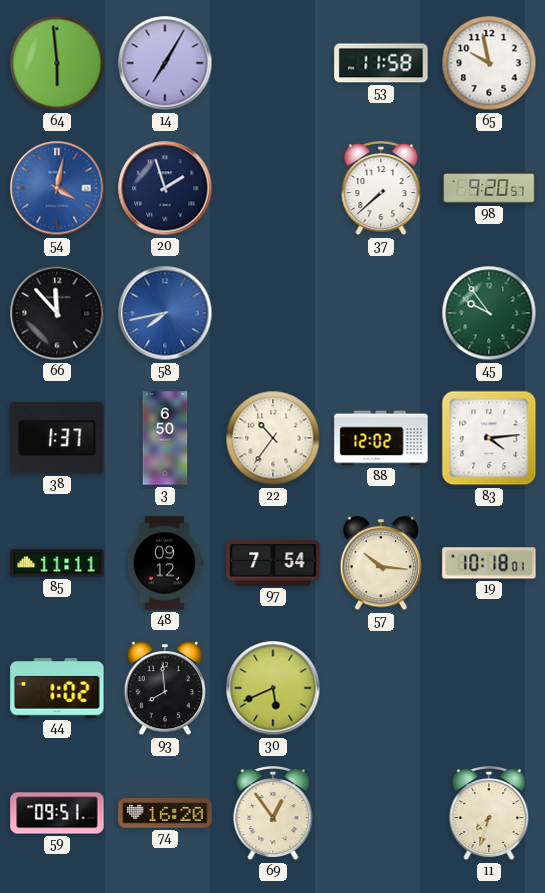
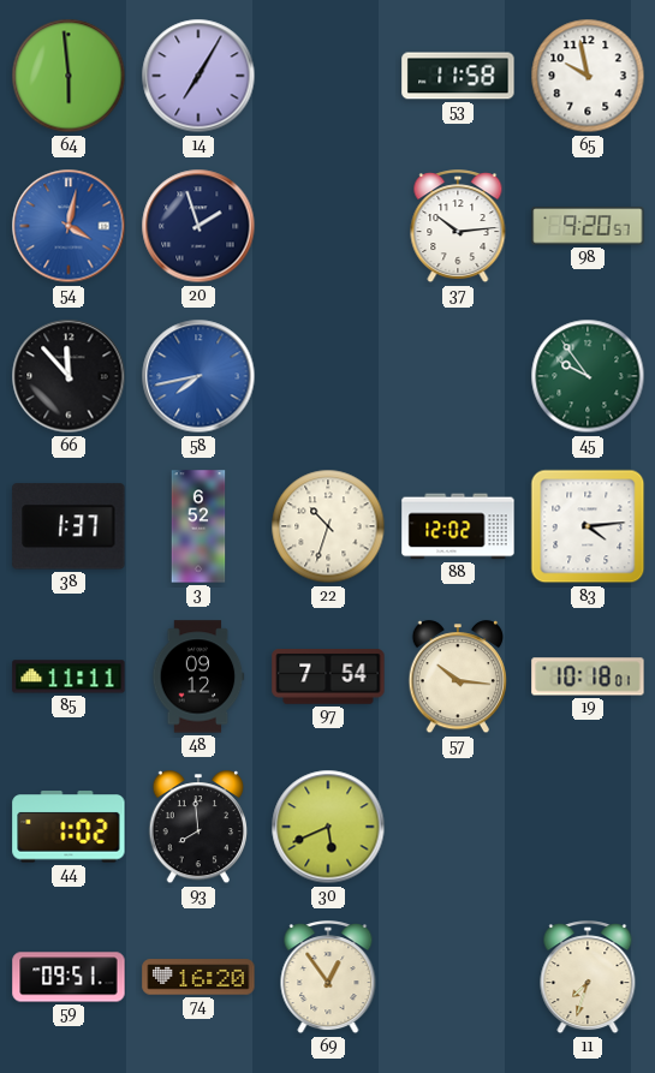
37: 7:38 -> 10:14
3: 6:50 -> 6:52
22: 10:36 -> 10:33
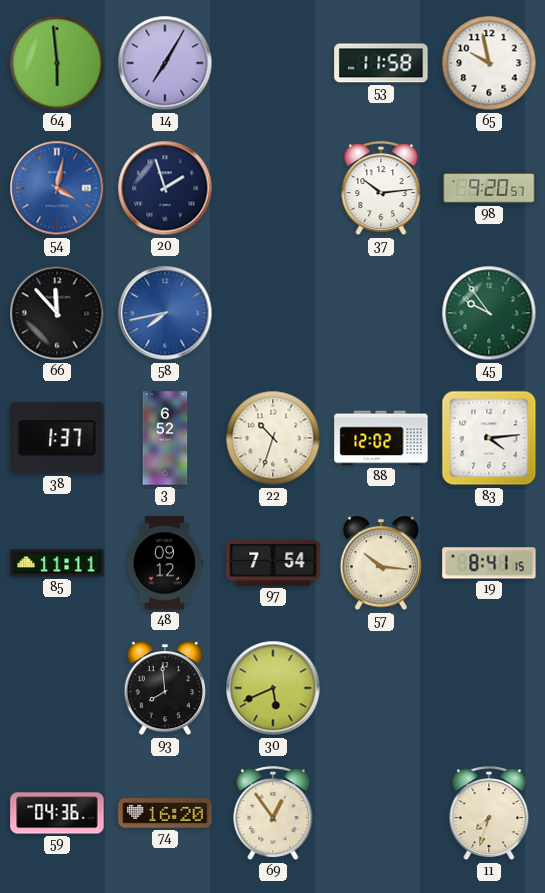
19: 10:18 -> 8:41
44: 1:02 -> none
59: 09:51 -> 04:36
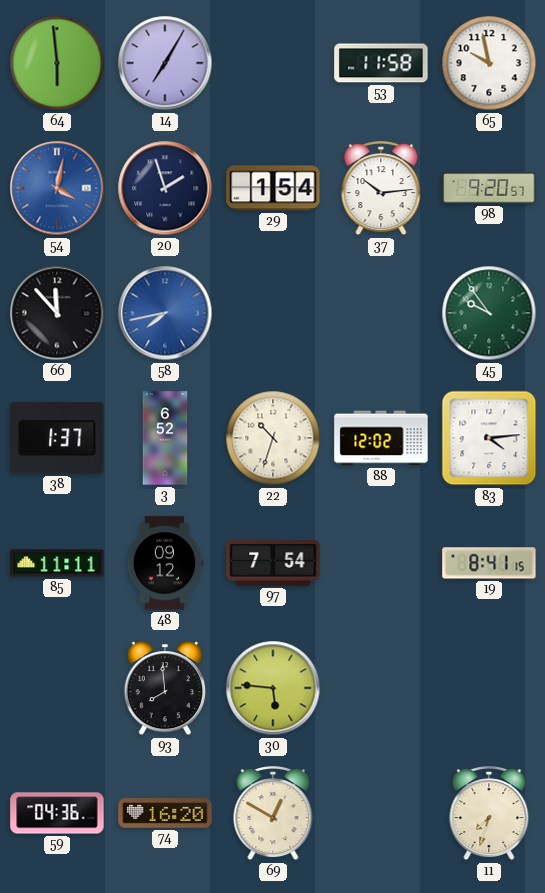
29: none -> 1:54
57: 10:16 -> none
30: 5:41 -> 5:46
69: 12:54 -> 12:50
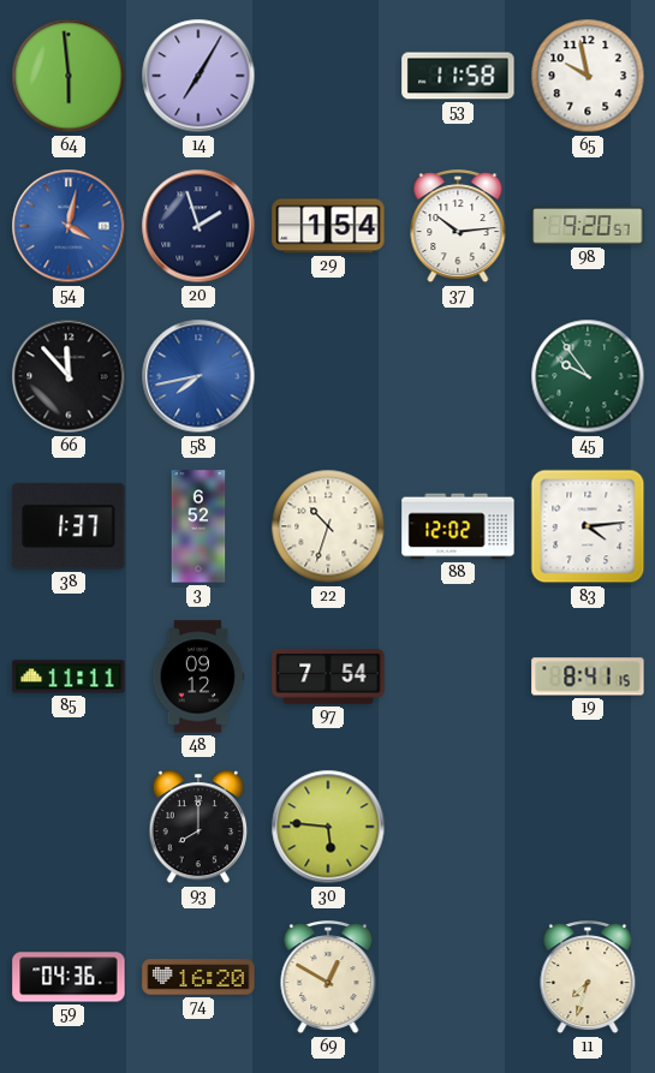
93: 7:59 -> 8:00
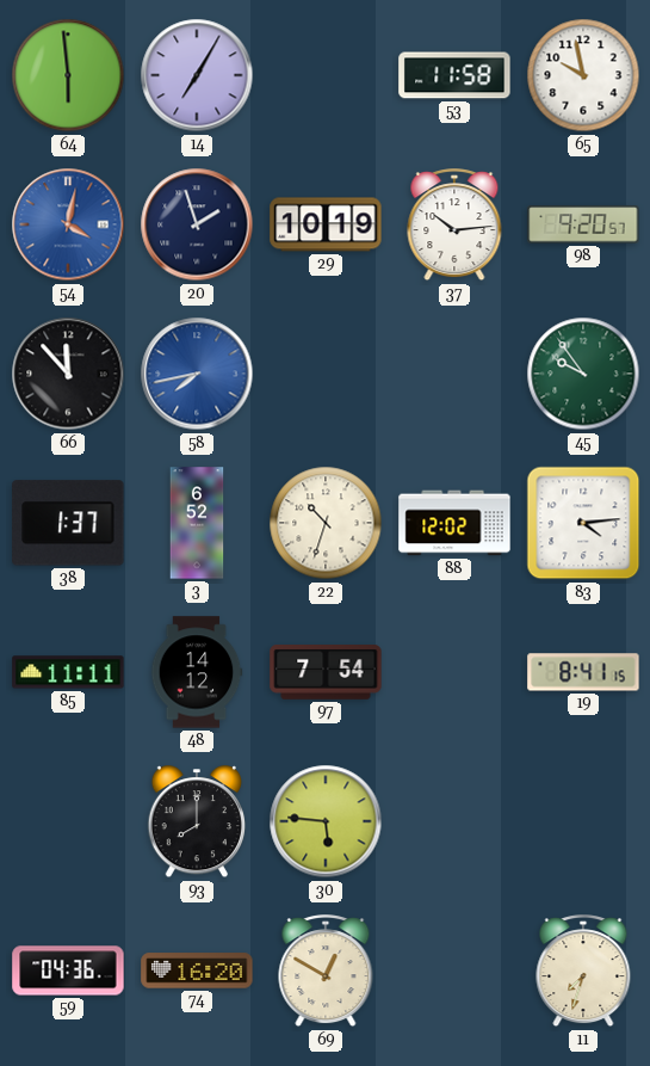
29: 1:54 -> 10:19
48: 09:12 -> 14:12
